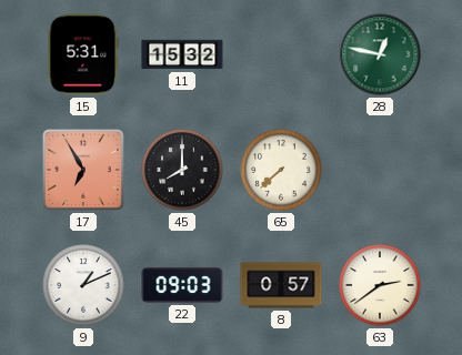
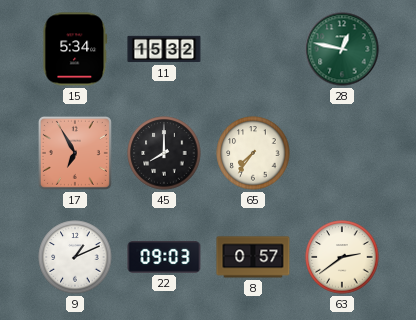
15: 5:31 -> 5:34
65: 7:38 -> 7:36
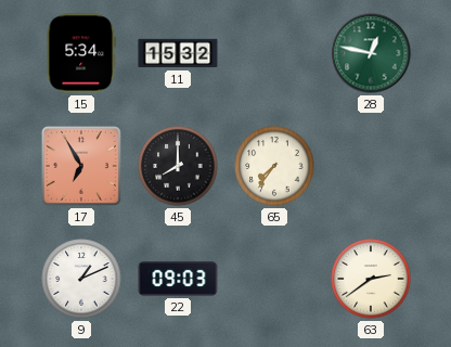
8: 0:57 -> none
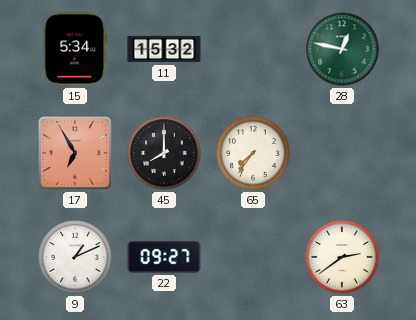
22: 09:03 -> 09:27
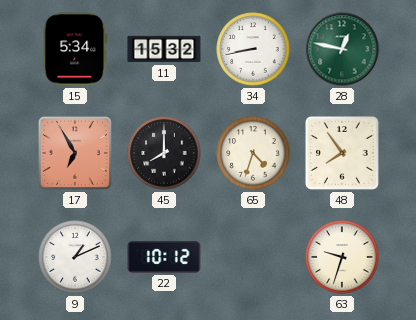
34: none -> 8:43
65: 7:36 -> 4:33
48: none -> 7:54
22: 09:27 -> 10:12
63: 2:39 -> 9:33
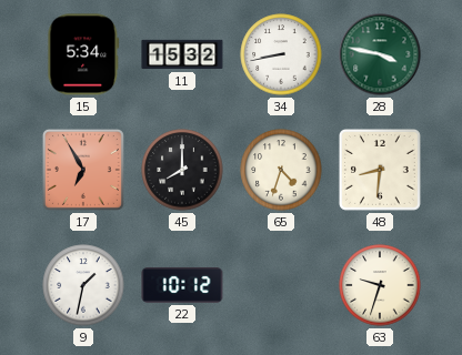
28: 12:47 -> 3:47
48: 7:54 -> 8:31
9: 1:11 -> 1:32
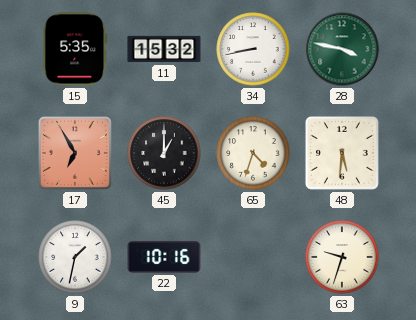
15: 5:34 -> 5:35
45: 8:00 -> 1:00
48: 8:31 -> 5:31
22: 10:12 -> 10:16
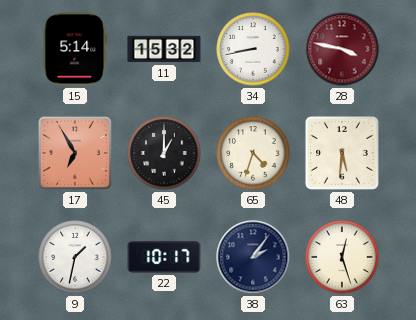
15: 5:35 -> 5:14
28 dial: green -> burgundy
22: 10:16 -> 10:17
38: none -> 2:06
63: 9:33 -> 12:27
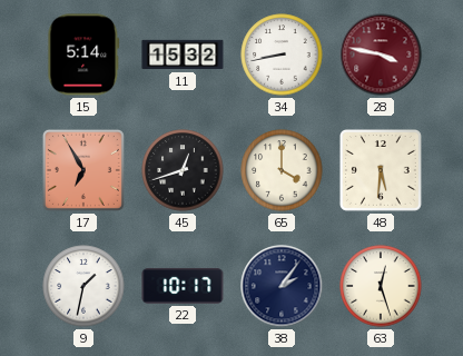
45: 1:00 -> 12:42
65: 4:33 -> 4:00
